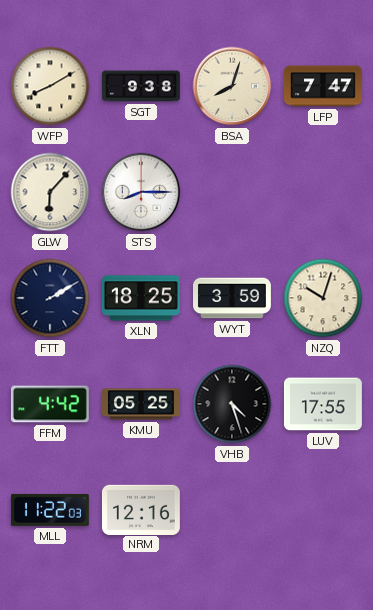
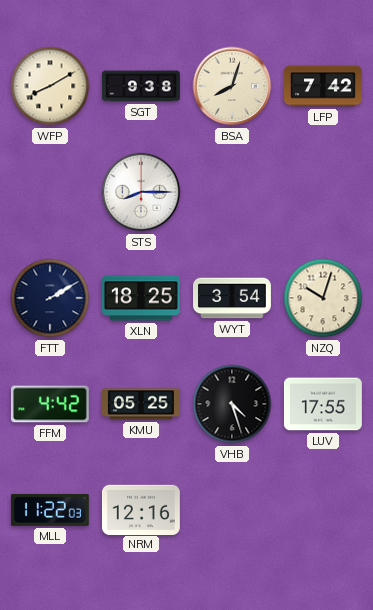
LFP: 7:47 -> 7:42
GLW: 6:07 -> none
WYT: 3:59 -> 3:54
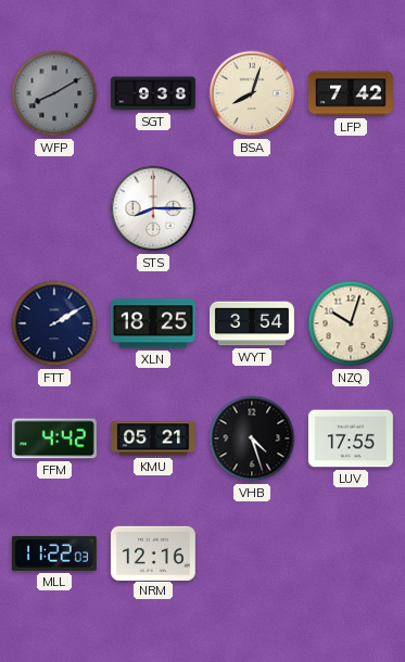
WFP dial: cream -> grey
KMU: 05:25 -> 05:21
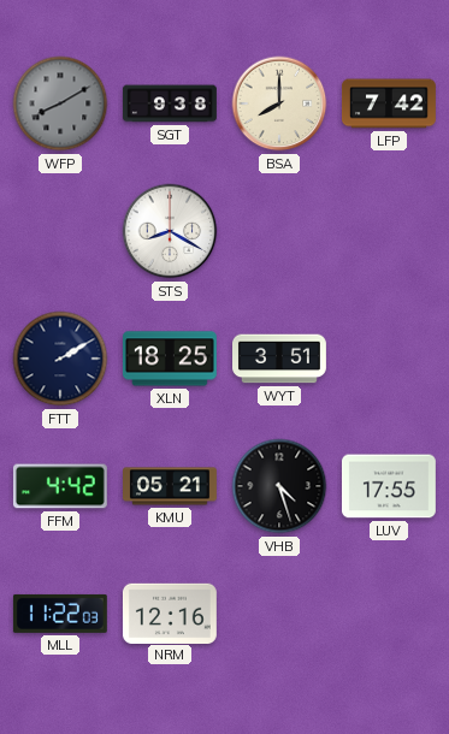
BSA: 8:03 -> 8:00
STS: 8:15 -> 8:20
WYT: 3:54 -> 3:51
NZQ: 10:03 -> none
